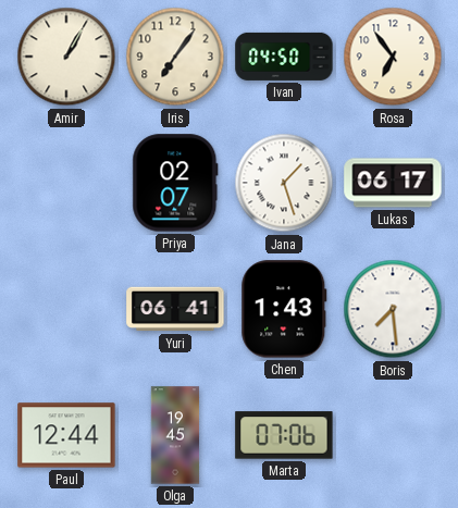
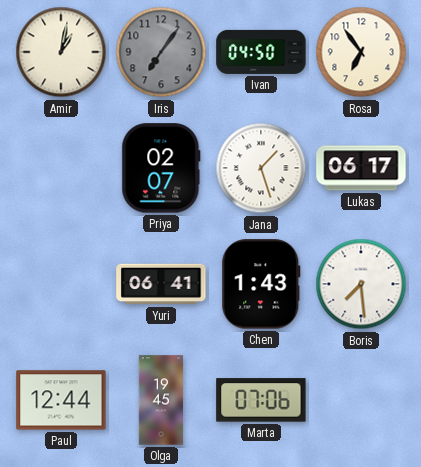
Amir: 1:05 -> 1:02
Iris dial: cream -> grey
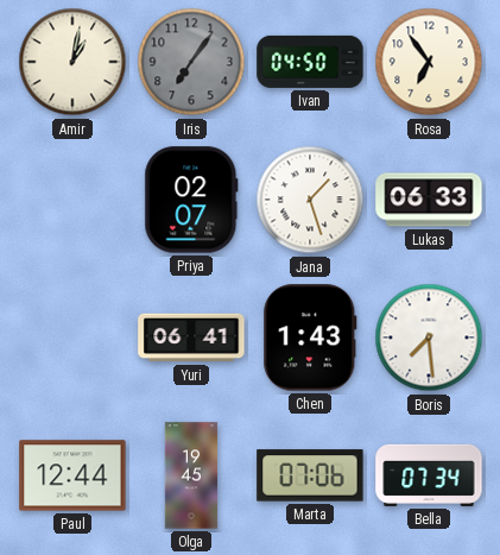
Lukas: 06:17 -> 06:33
Bella: none -> 07:34
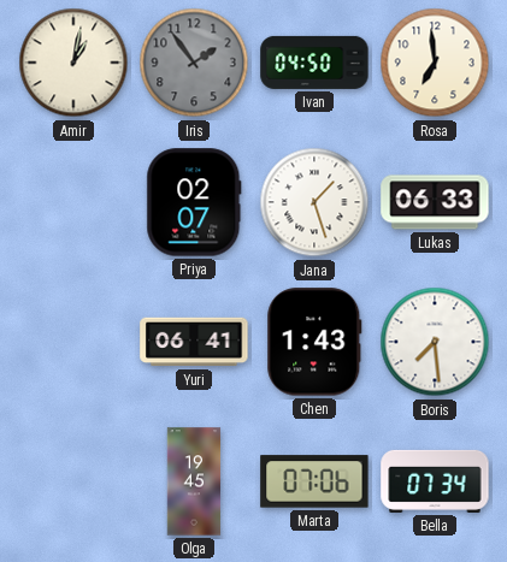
Iris: 7:06 -> 1:54
Rosa: 6:54 -> 6:59
Paul: 12:44 -> none
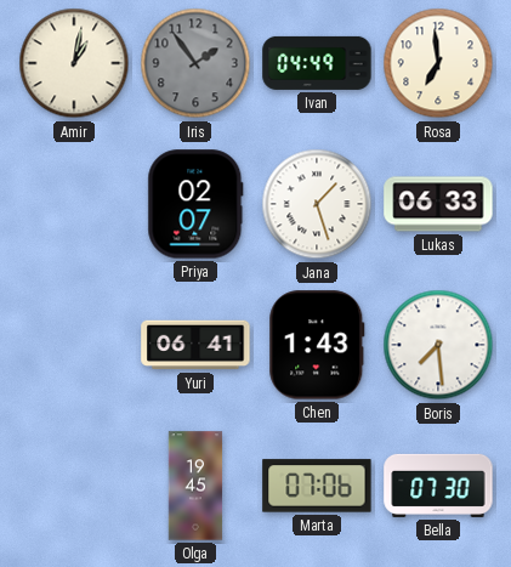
Ivan: 04:50 -> 04:49
Bella: 07:34 -> 07:30
